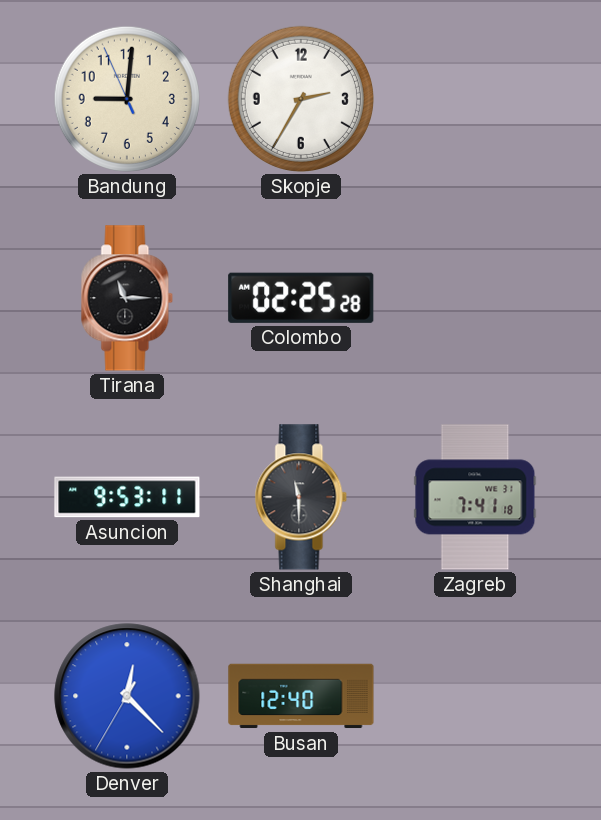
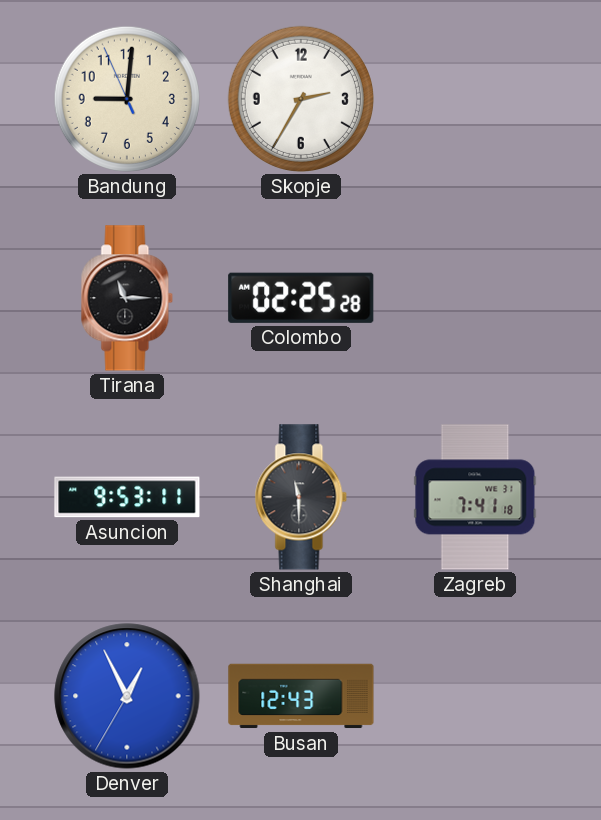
Denver: 12:22 -> 12:55
Busan: 12:40 -> 12:43
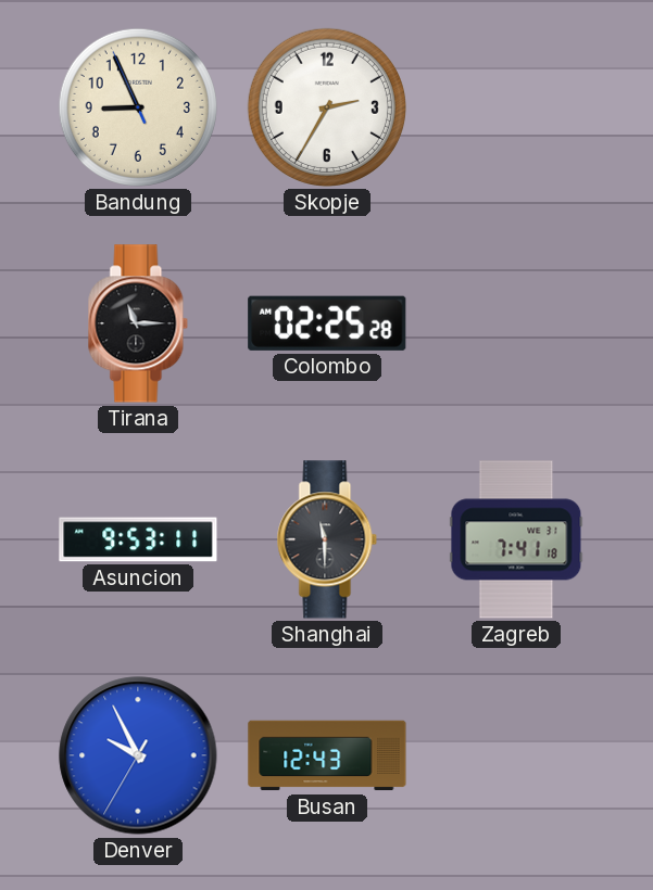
Bandung: 9:00 -> 8:55
Denver: 12:55 -> 9:55
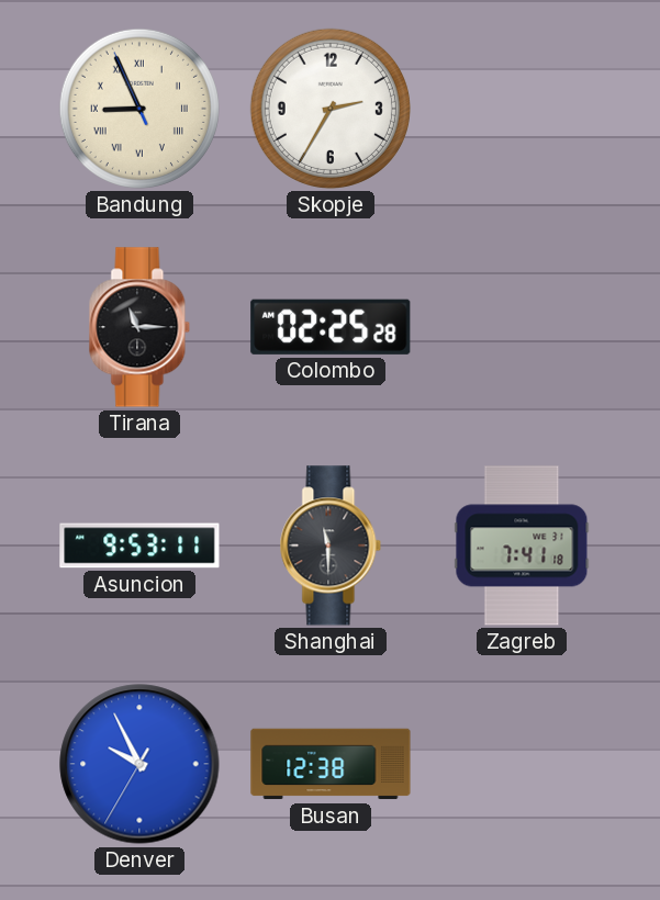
Bandung numerals: Arabic -> Roman
Busan: 12:43 -> 12:38
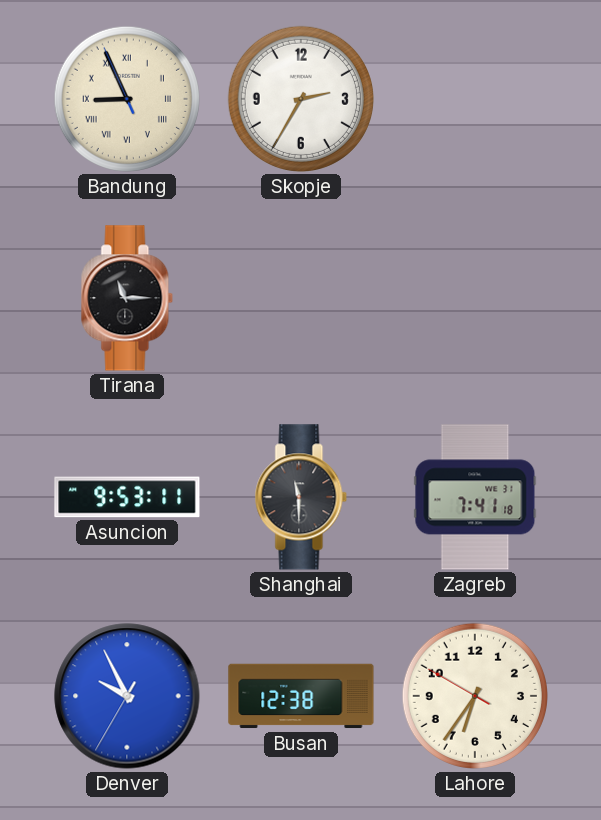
Colombo: 02:25 -> none
Lahore: none -> 6:35
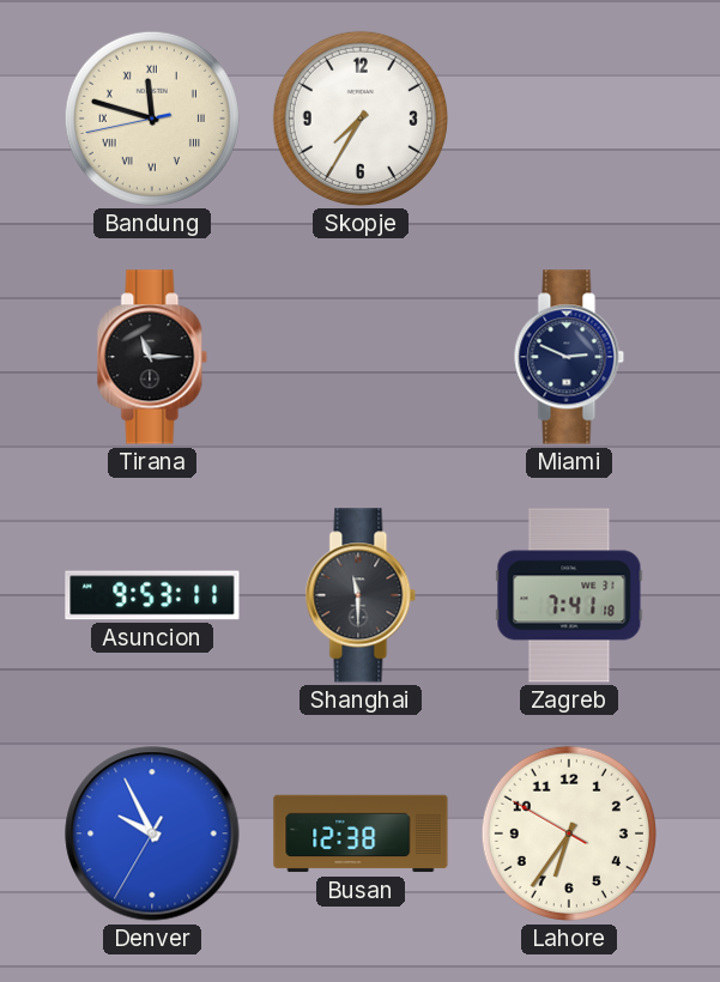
Bandung: 8:55 -> 11:47
Skopje: 2:35 -> 7:35
Miami: none -> 2:49
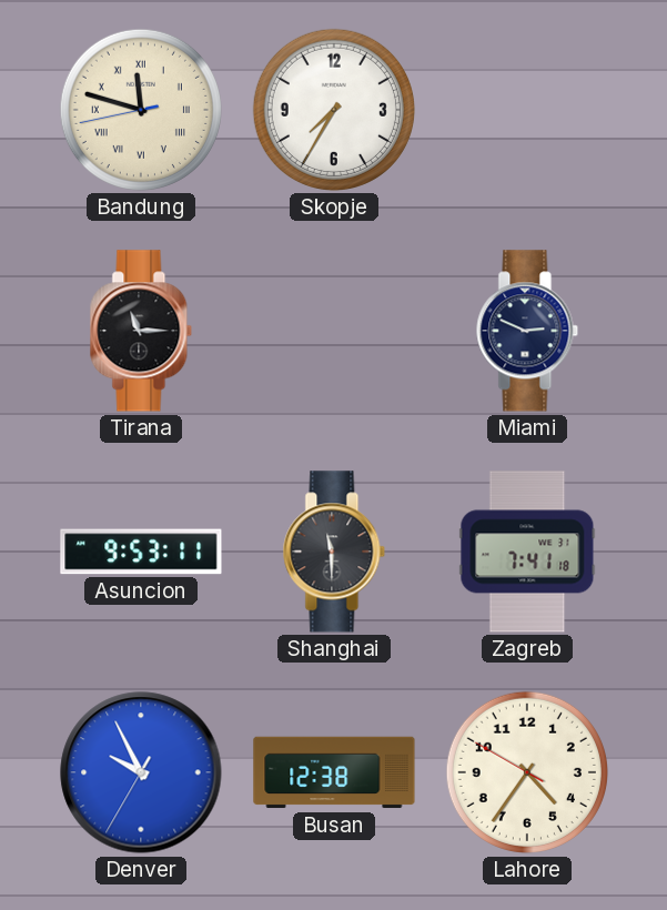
Lahore: 6:35 -> 4:35
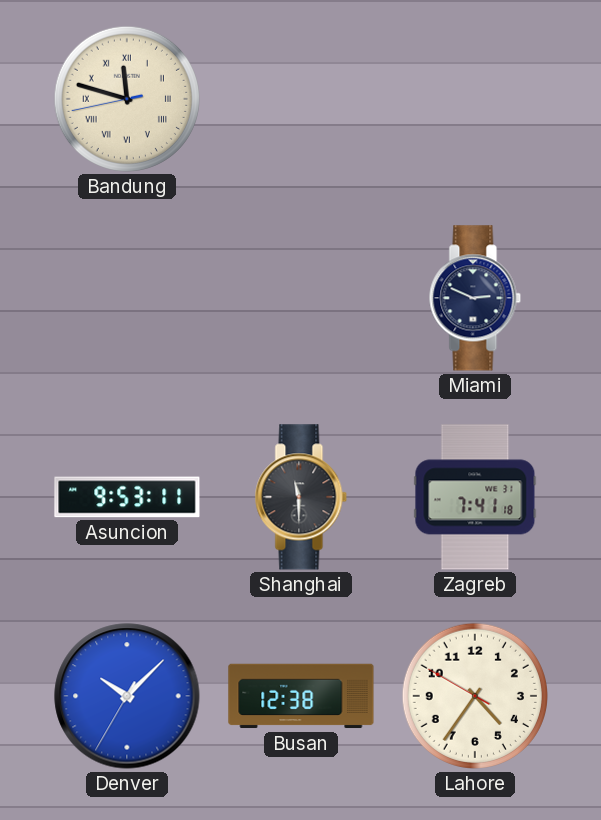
Skopje: 7:35 -> none
Tirana: 11:15 -> none
Denver: 9:55 -> 10:07
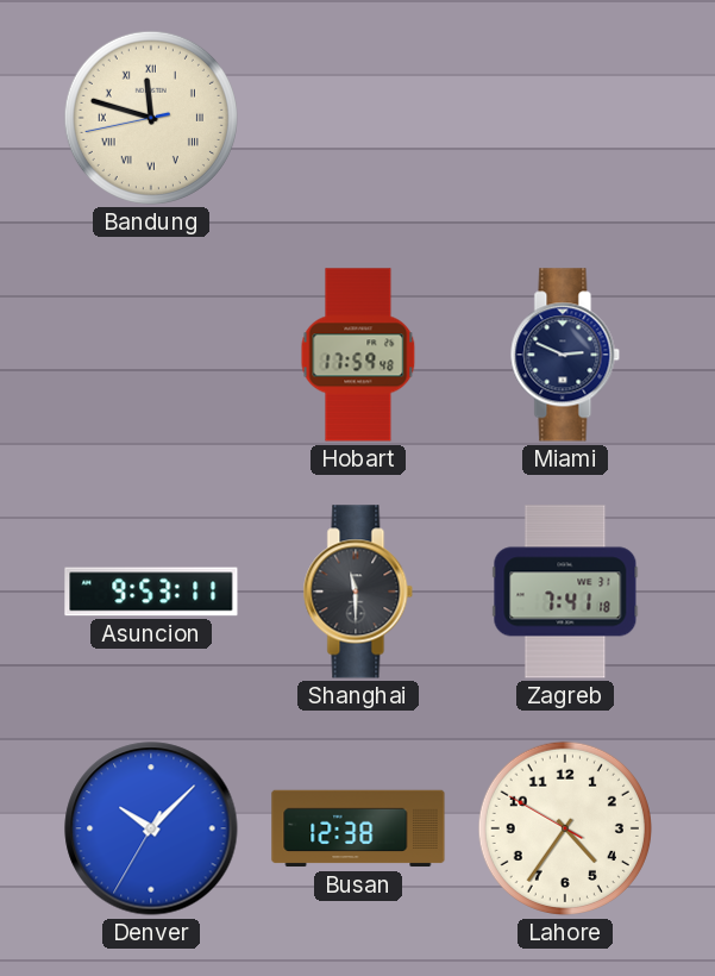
Hobart: none -> 17:59
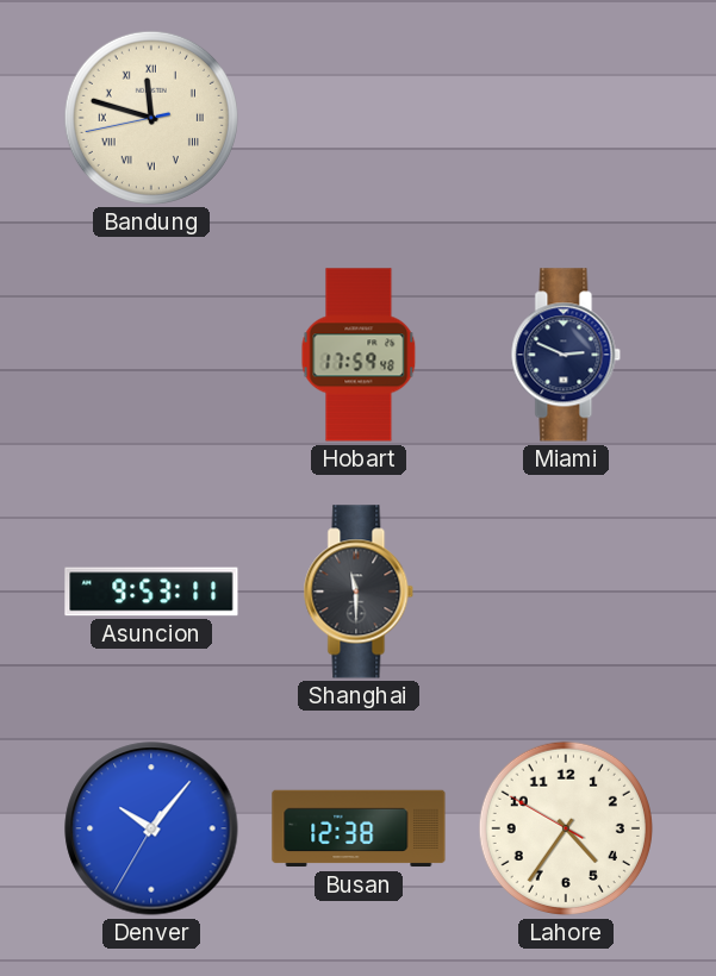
Zagreb: 7:41 -> none
Denver: 10:07 -> 10:06
